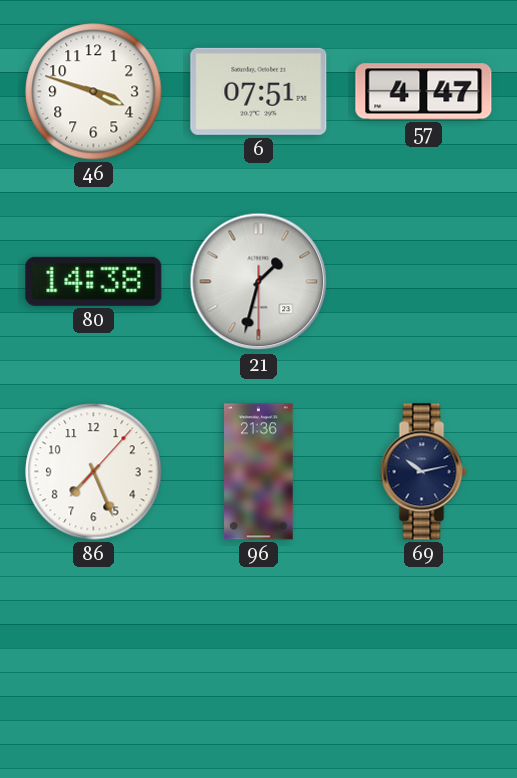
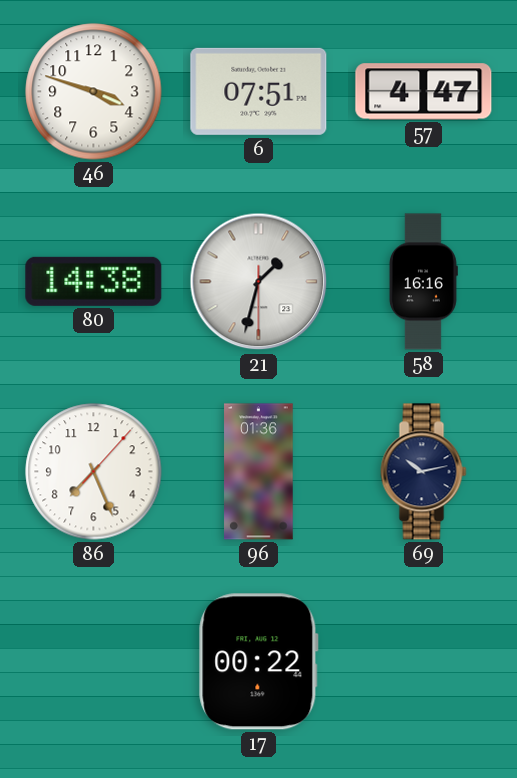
58: none -> 16:16
96: 21:36 -> 01:36
17: none -> 00:22
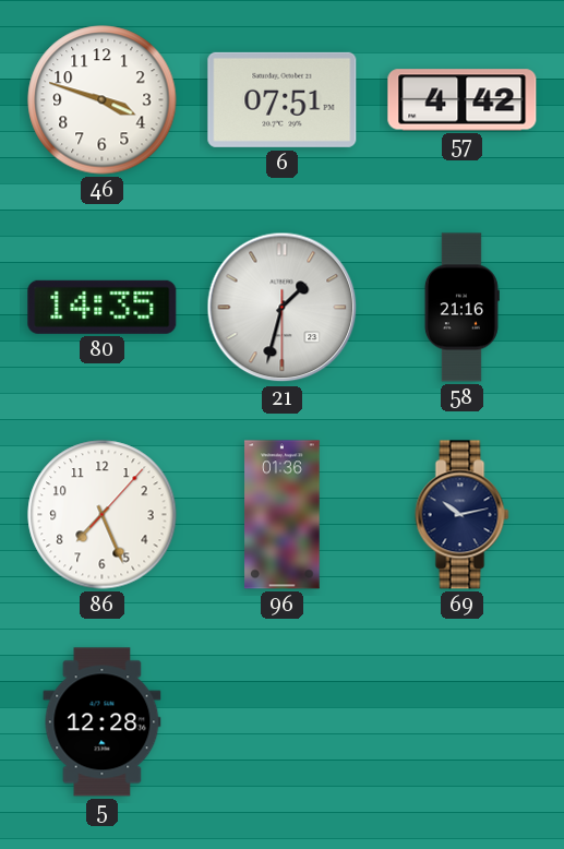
57: 4:47 -> 4:42
80: 14:38 -> 14:35
58: 16:16 -> 21:16
5: none -> 12:28
17: 00:22 -> none
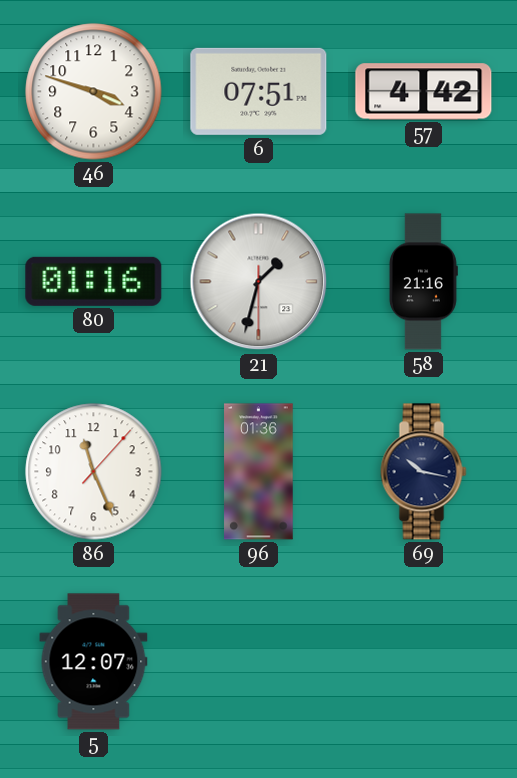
80: 14:35 -> 01:16
86: 7:26 -> 11:26
69: 10:13 -> 10:17
5: 12:28 -> 12:07
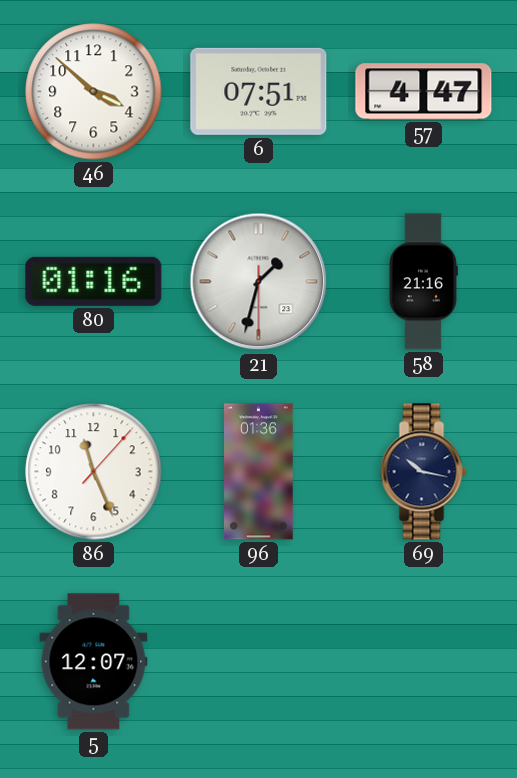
46: 3:48 -> 3:52
57: 4:42 -> 4:47
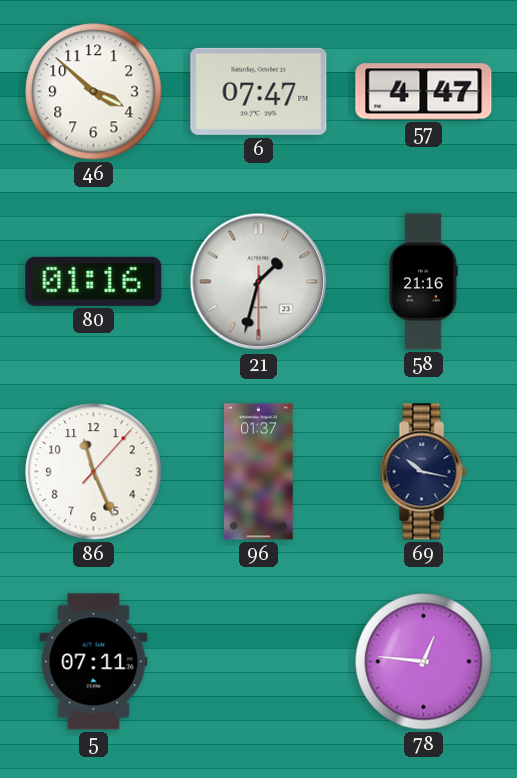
6: 07:51 -> 07:47
96: 01:36 -> 01:37
5: 12:07 -> 07:11
78: none -> 12:46
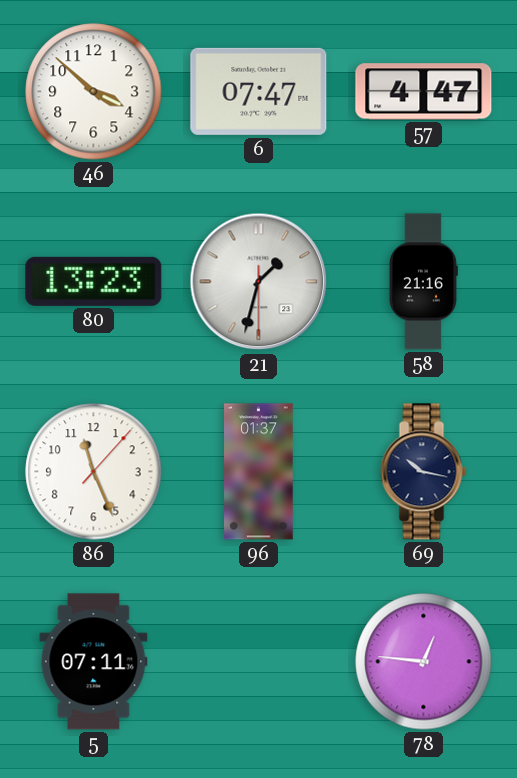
80: 01:16 -> 13:23
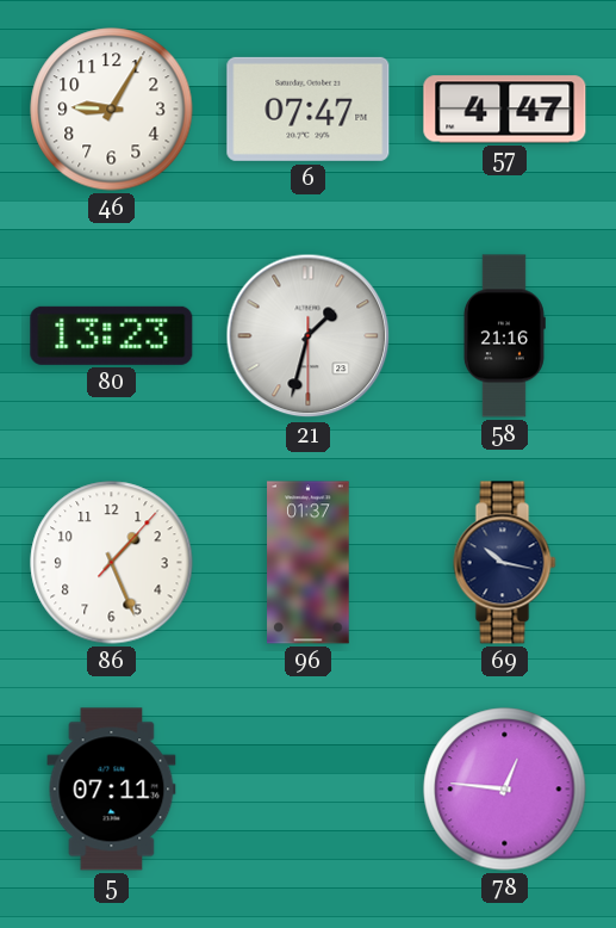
46: 3:52 -> 9:05
86: 11:26 -> 1:26
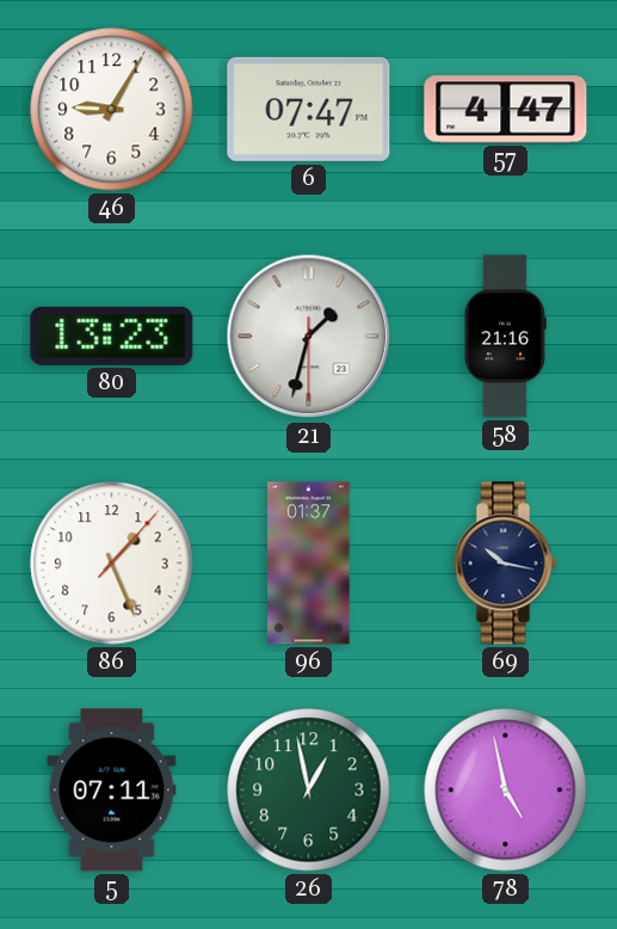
26: none -> 12:58
78: 12:46 -> 4:58
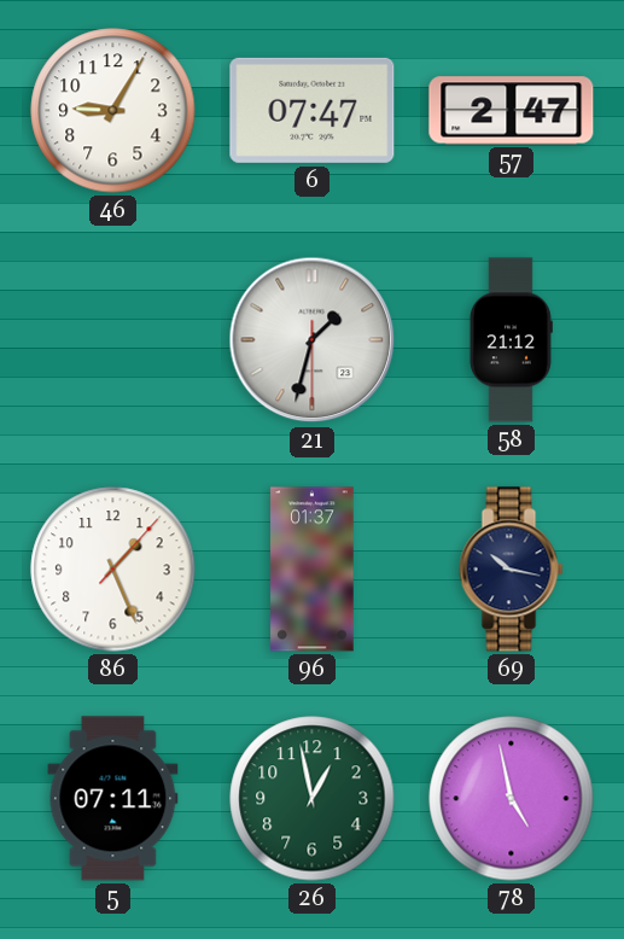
57: 4:47 -> 2:47
80: 13:23 -> none
58: 21:16 -> 21:12
